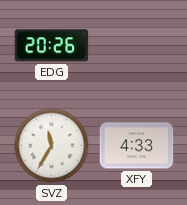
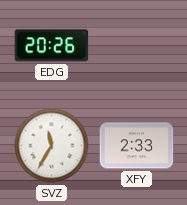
XFY: 4:33 -> 2:33
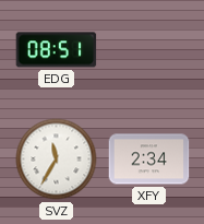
EDG: 20:26 -> 08:51
XFY: 2:33 -> 2:34
